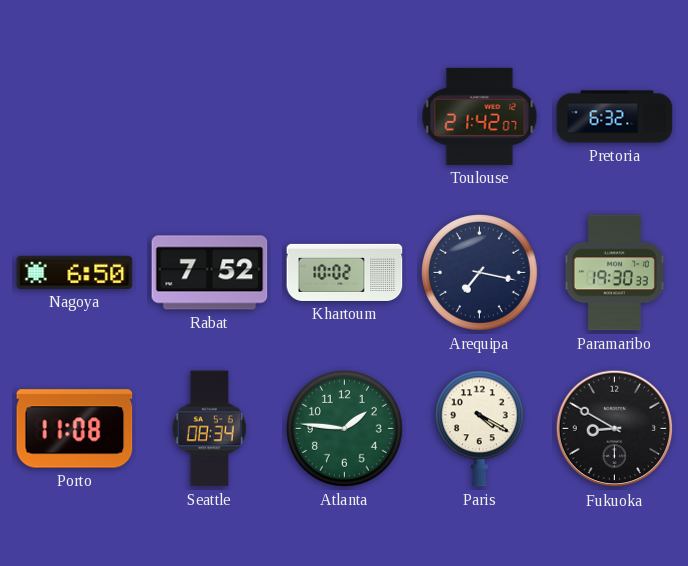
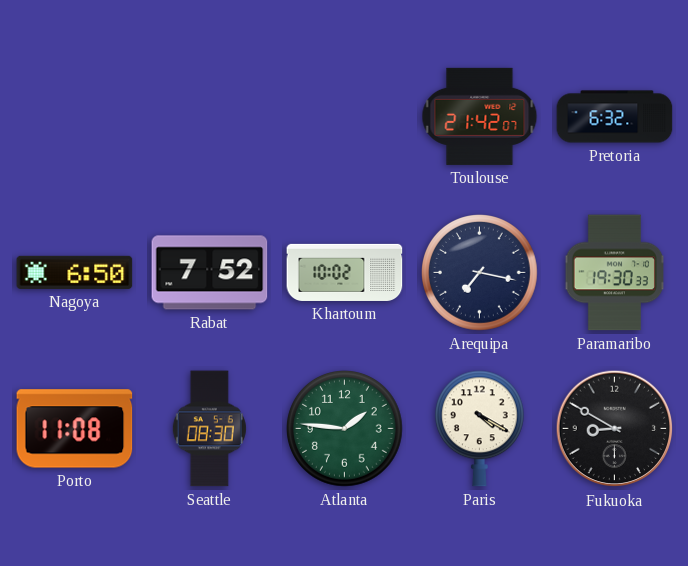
Seattle: 08:34 -> 08:30
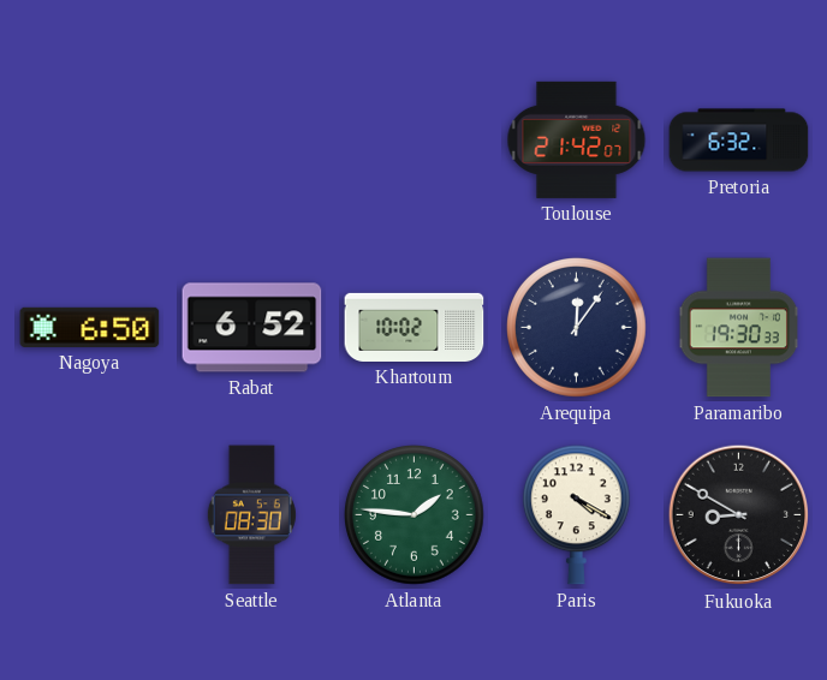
Rabat: 7:52 -> 6:52
Arequipa: 7:17 -> 12:06
Porto: 11:08 -> none
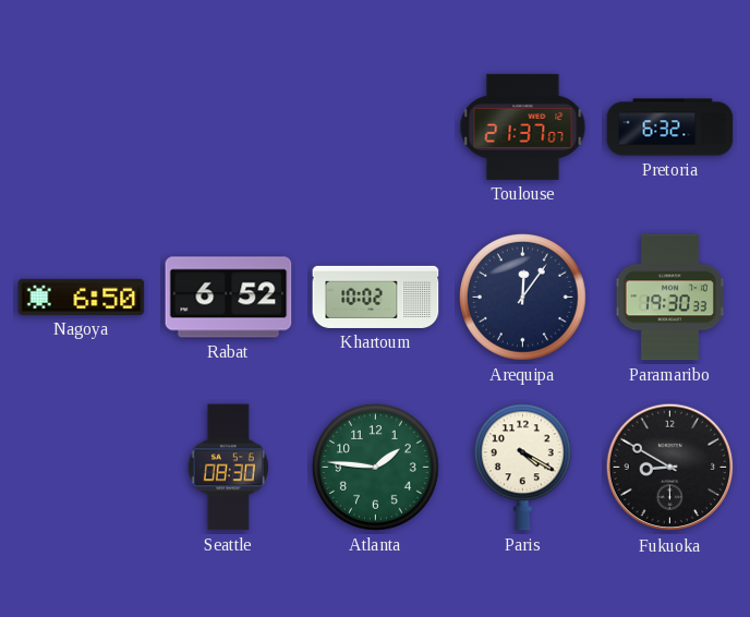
Toulouse: 21:42 -> 21:37
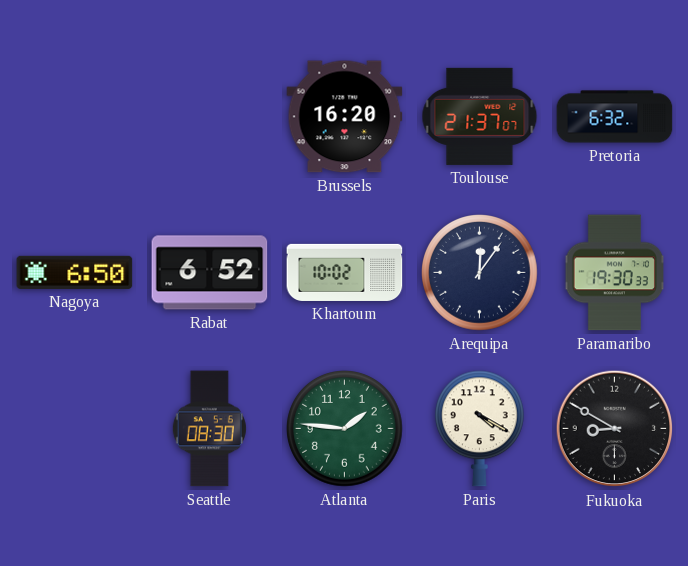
Brussels: none -> 16:20
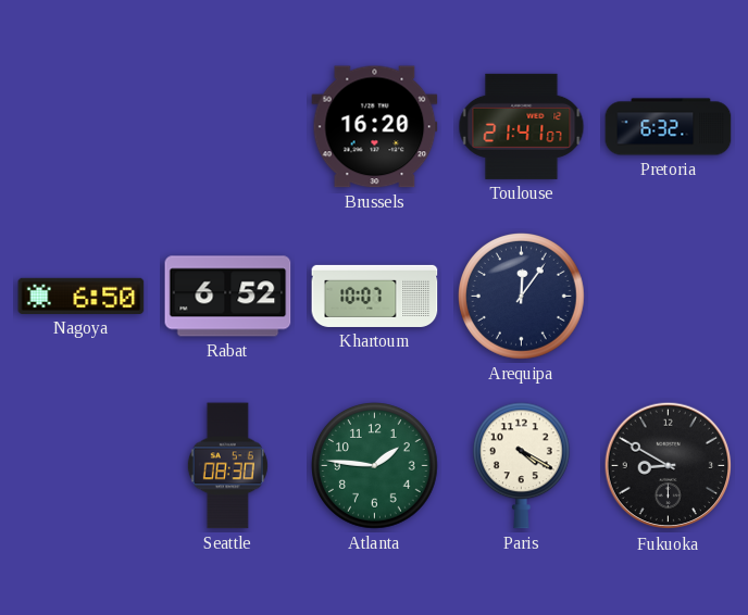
Toulouse: 21:37 -> 21:41
Khartoum: 10:02 -> 10:07
Paramaribo: 19:30 -> none
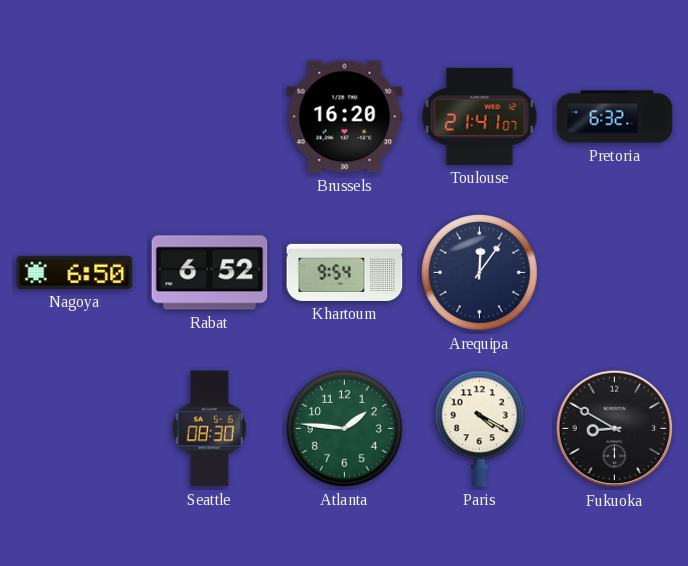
Khartoum: 10:07 -> 9:54
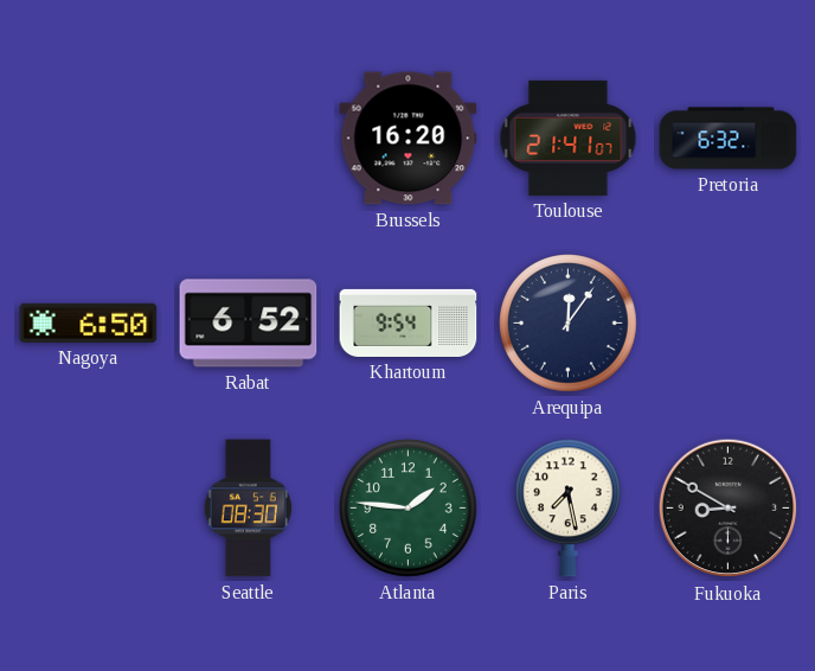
Paris: 4:20 -> 7:28
